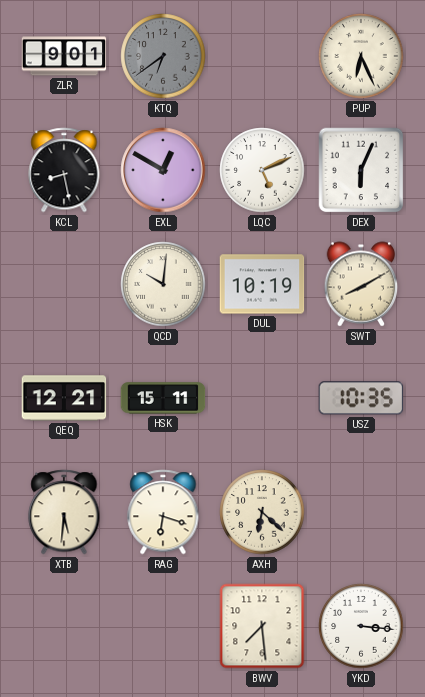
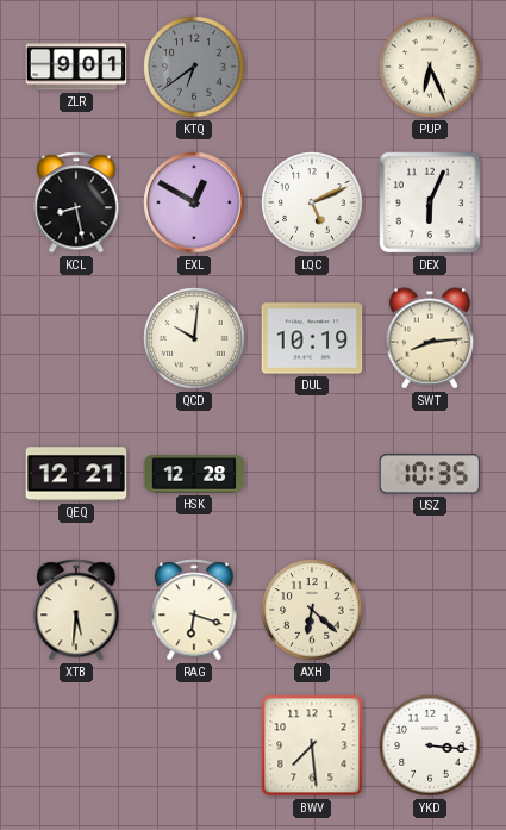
SWT: 8:10 -> 8:14
HSK: 15:11 -> 12:28
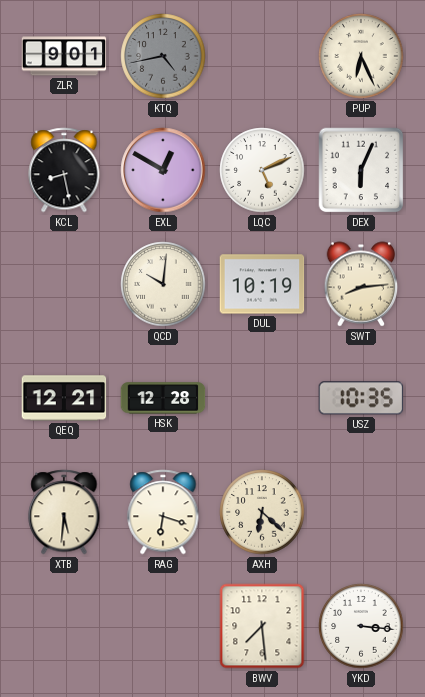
KTQ: 6:39 -> 4:43
